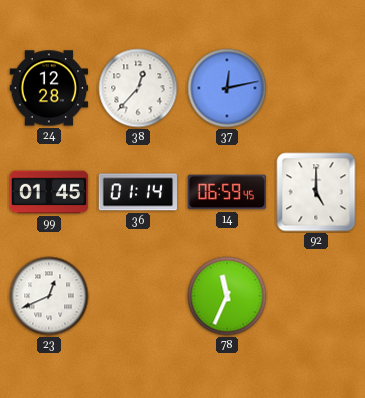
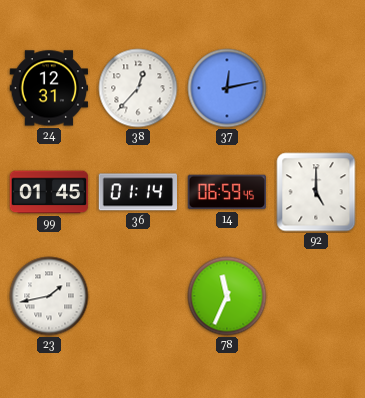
24: 12:28 -> 12:31
23: 12:41 -> 1:43
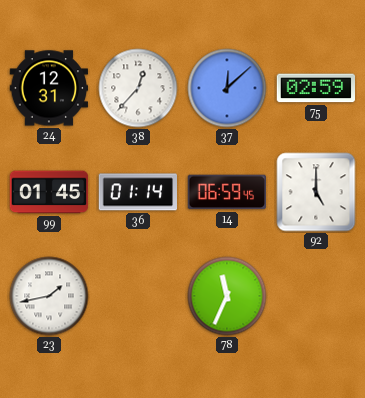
37: 12:13 -> 12:08
75: none -> 02:59
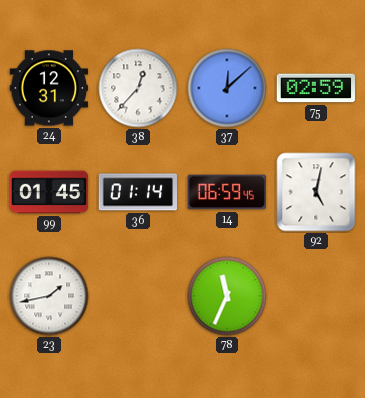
92: 5:00 -> 5:02
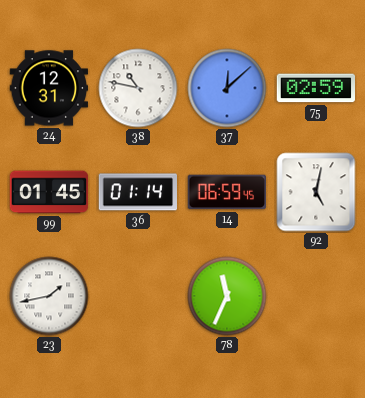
38: 12:37 -> 10:47
